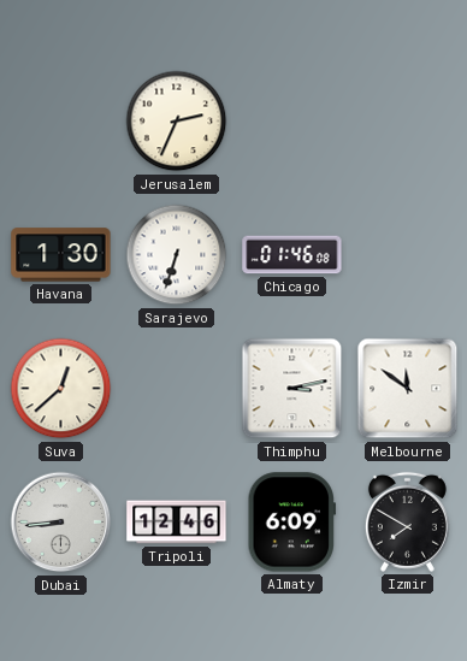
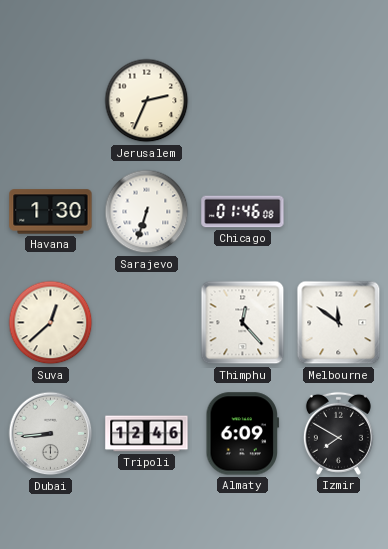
Thimphu: 3:13 -> 12:23
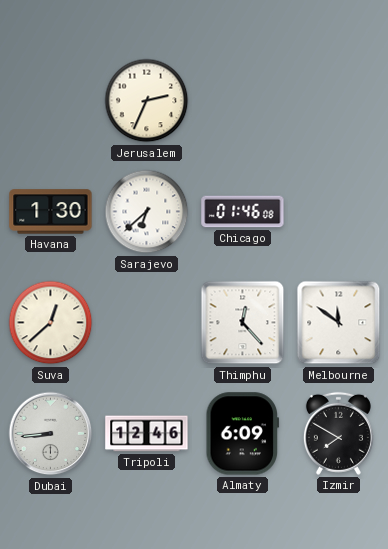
Sarajevo: 6:33 -> 6:38
